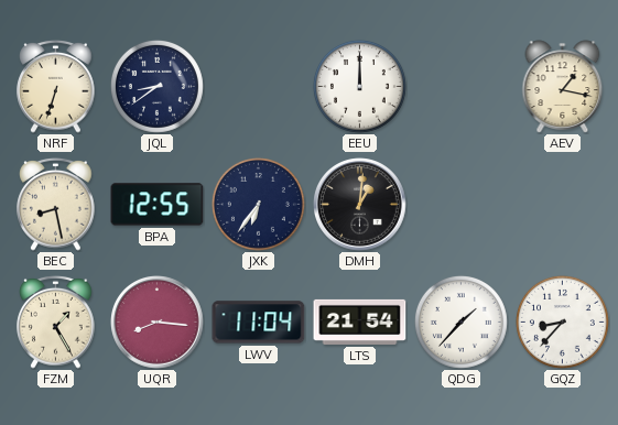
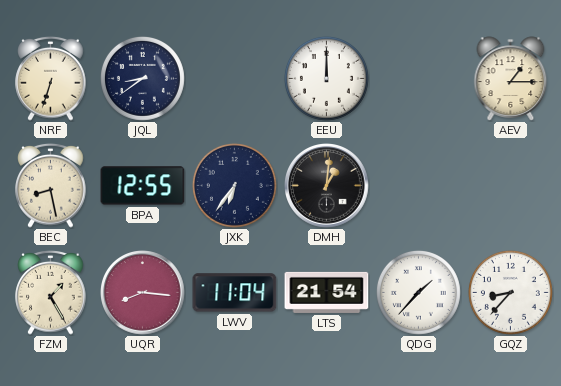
AEV: 1:17 -> 1:15
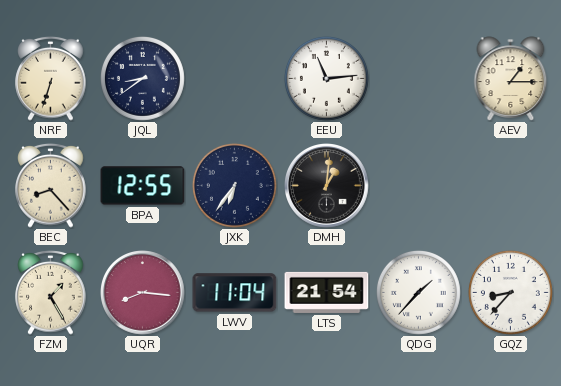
EEU: 12:00 -> 11:14
BEC: 8:28 -> 8:23
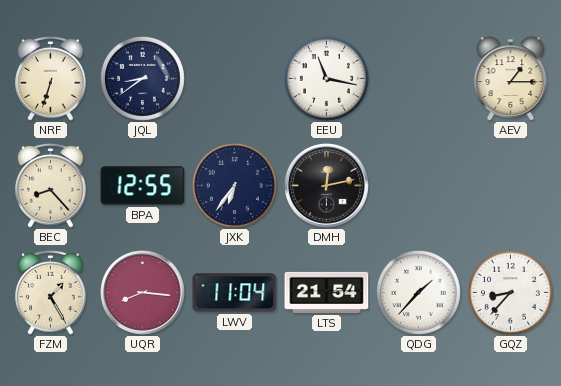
EEU: 11:14 -> 11:17
DMH: 1:01 -> 12:13
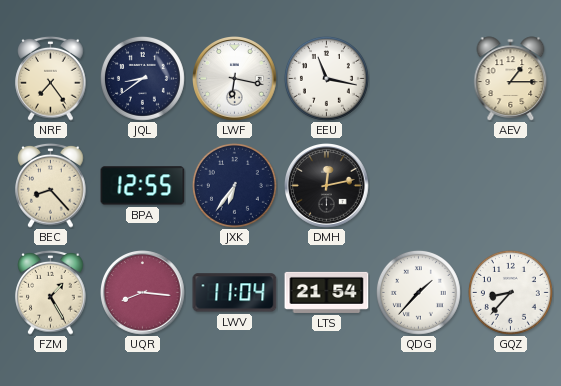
NRF: 6:33 -> 7:24
LWF: none -> 6:17
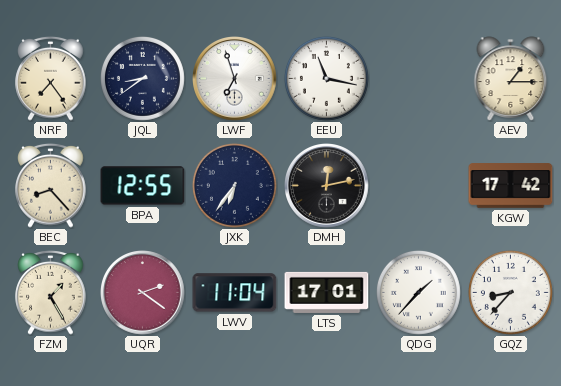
LWF: 6:17 -> 6:57
KGW: none -> 17:42
UQR: 8:16 -> 2:21
LTS: 21:54 -> 17:01
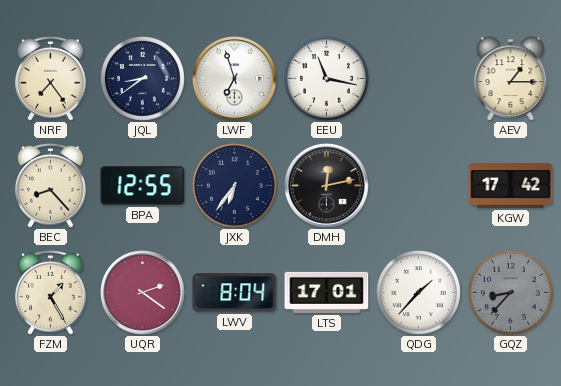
LWV: 11:04 -> 8:04
GQZ dial: white -> grey
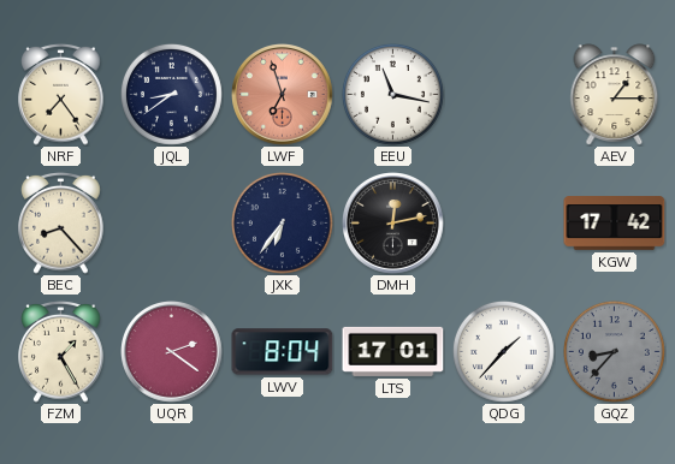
LWF dial: white -> salmon
BPA: 12:55 -> none
